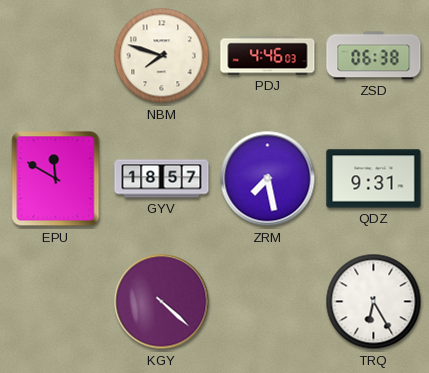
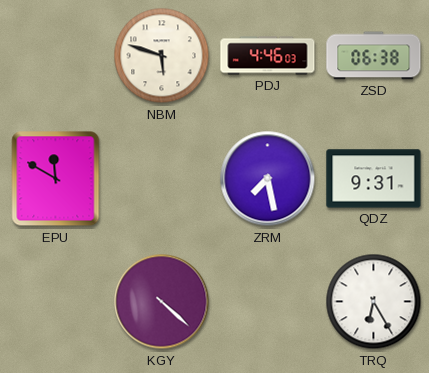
NBM: 7:48 -> 5:48
GYV: 18:57 -> none
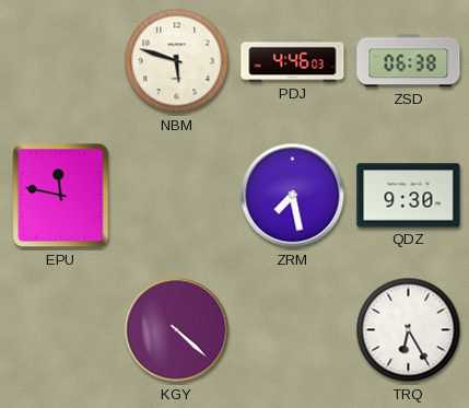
EPU: 11:50 -> 11:47
QDZ: 9:31 -> 9:30
